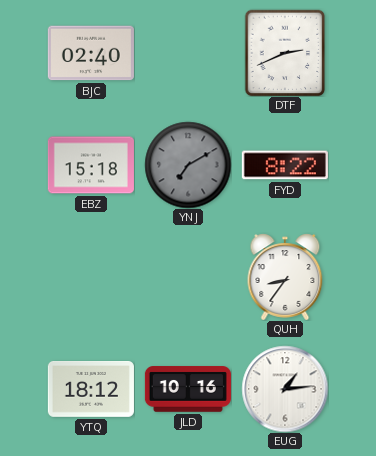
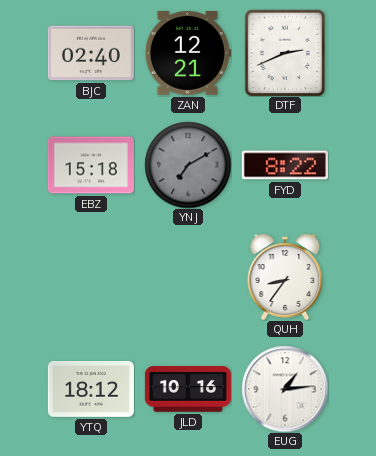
ZAN: none -> 12:21
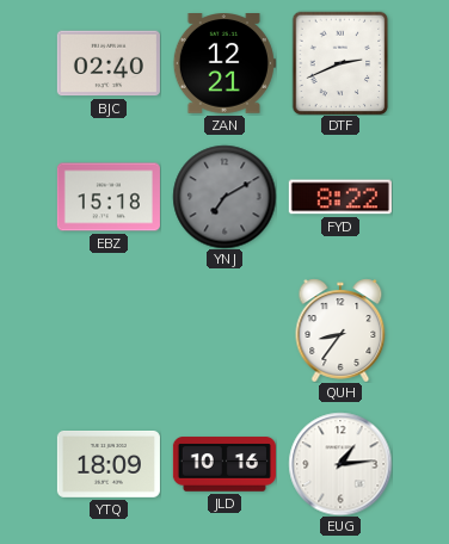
YTQ: 18:12 -> 18:09
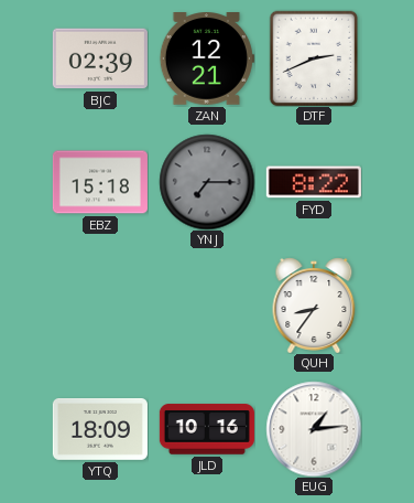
BJC: 02:40 -> 02:39
YNJ: 7:10 -> 7:15
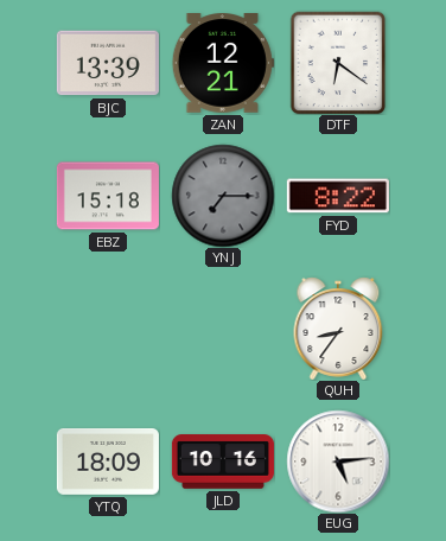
BJC: 02:39 -> 13:39
DTF: 2:41 -> 6:21
EUG: 1:14 -> 5:14
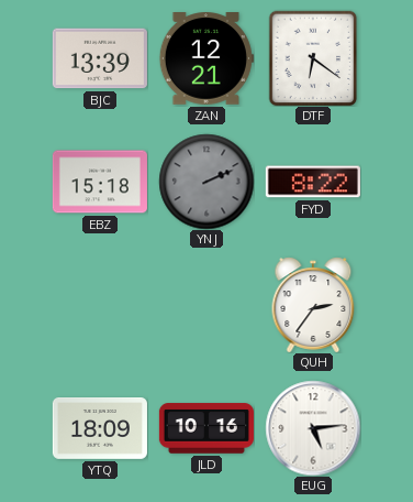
YNJ: 7:15 -> 2:11
QUH: 8:36 -> 2:36
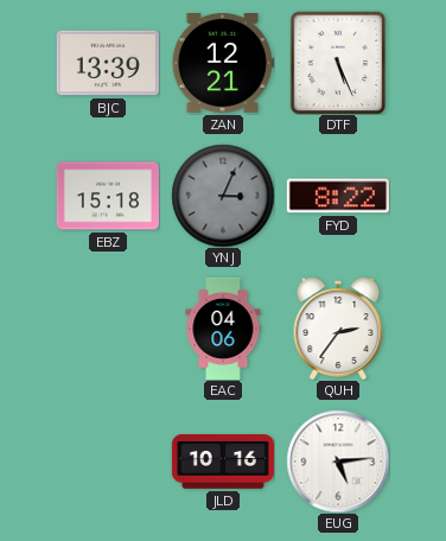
DTF: 6:21 -> 5:26
YNJ: 2:11 -> 3:04
EAC: none -> 04:06
YTQ: 18:09 -> none
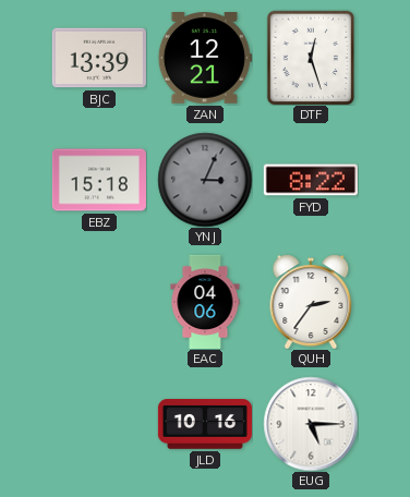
DTF: 5:26 -> 12:27
EUG: 5:14 -> 5:15
